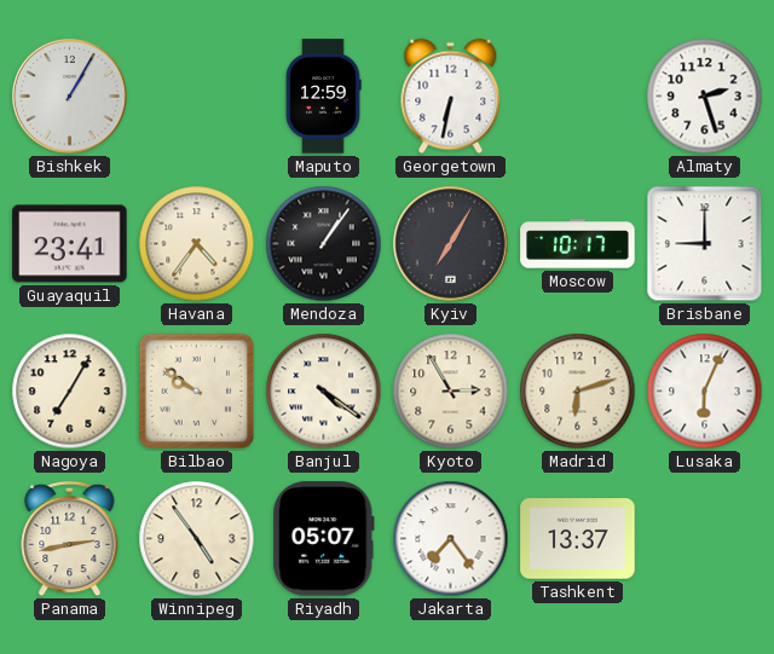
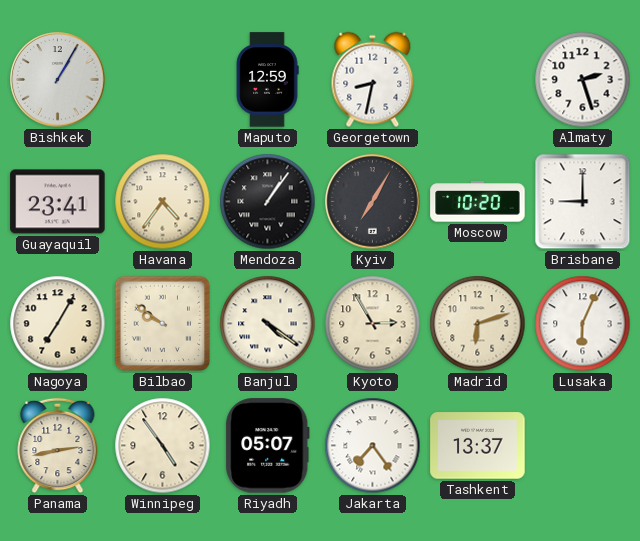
Georgetown: 6:32 -> 8:32
Moscow: 10:17 -> 10:20
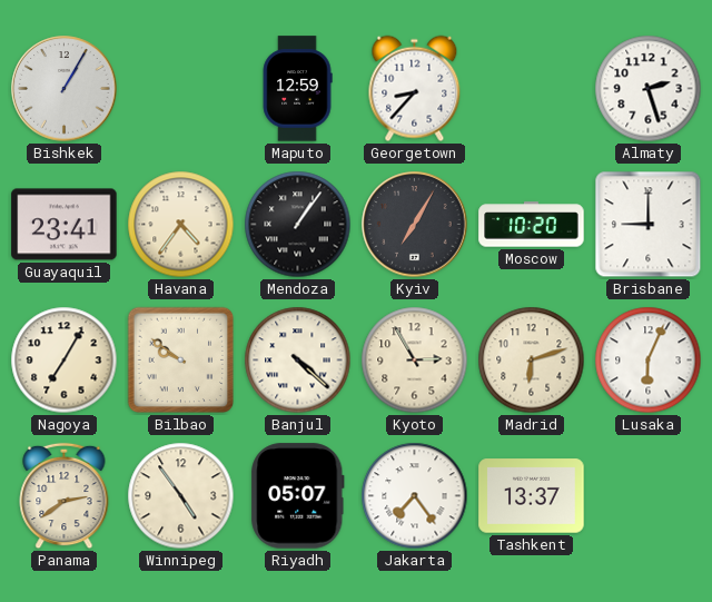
Georgetown: 8:32 -> 8:37
Banjul: 4:21 -> 4:22
Panama: 2:43 -> 2:39
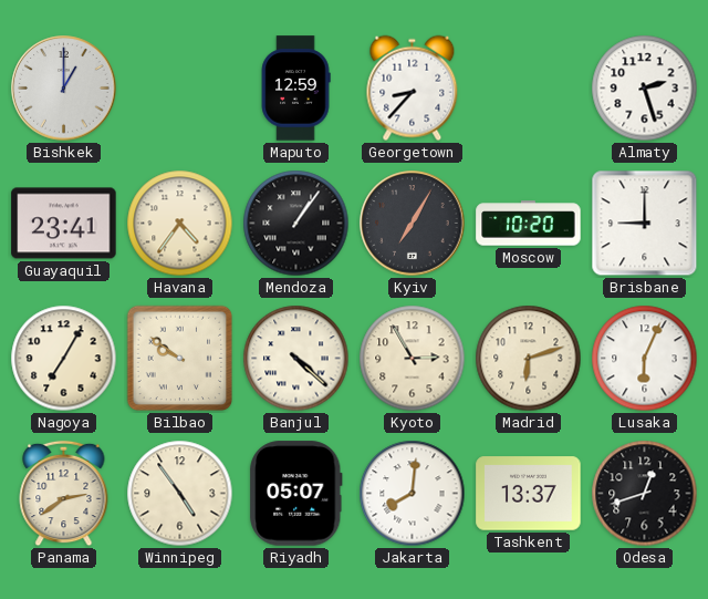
Bishkek: 1:05 -> 1:00
Jakarta: 7:24 -> 8:01
Odesa: none -> 12:42
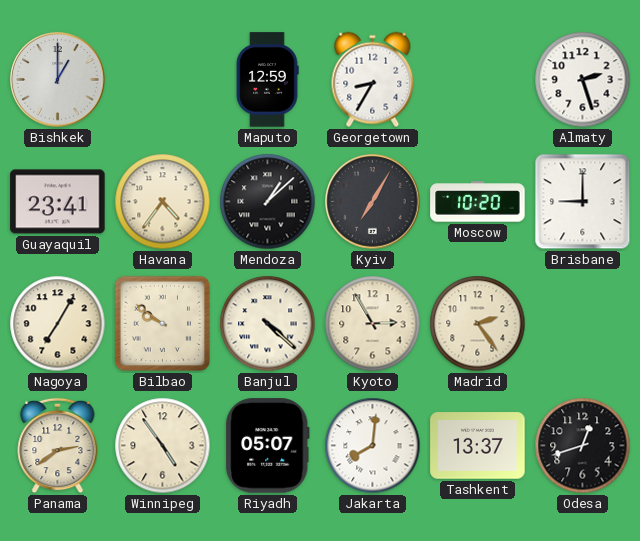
Georgetown: 8:37 -> 8:35
Mendoza: 1:06 -> 1:08
Madrid: 6:12 -> 2:24
Lusaka: 6:04 -> none
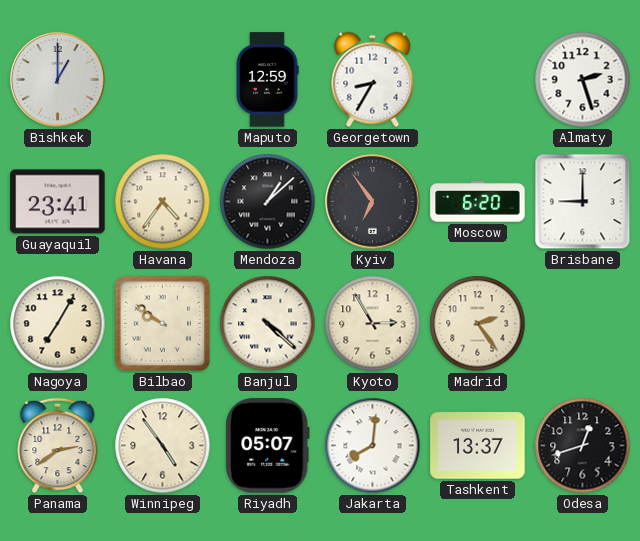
Kyiv: 7:05 -> 6:54
Moscow: 10:20 -> 6:20
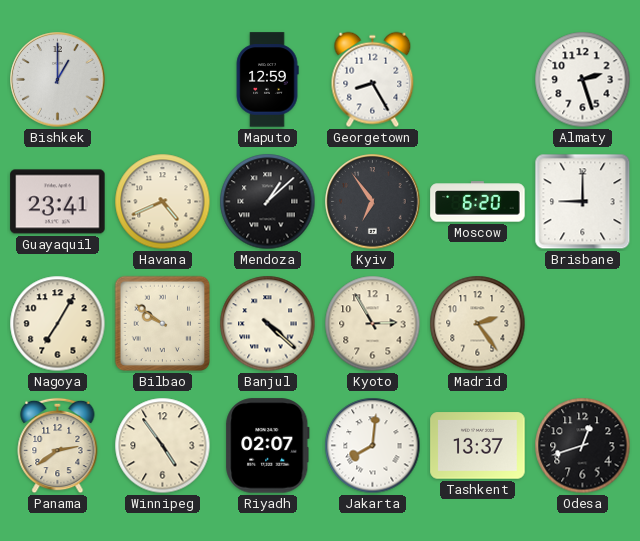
Georgetown: 8:35 -> 8:25
Havana: 4:36 -> 4:41
Riyadh: 05:07 -> 02:07
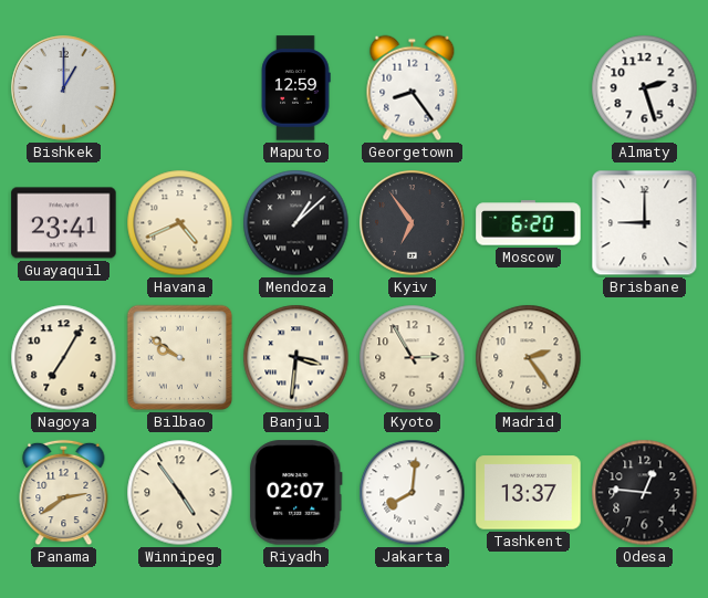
Georgetown: 8:25 -> 8:24
Banjul: 4:22 -> 3:31
Odesa: 12:42 -> 12:46
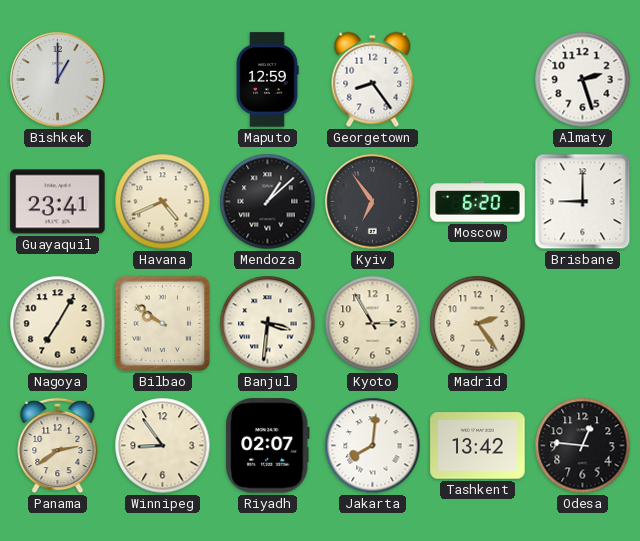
Winnipeg: 4:54 -> 8:54
Tashkent: 13:37 -> 13:42
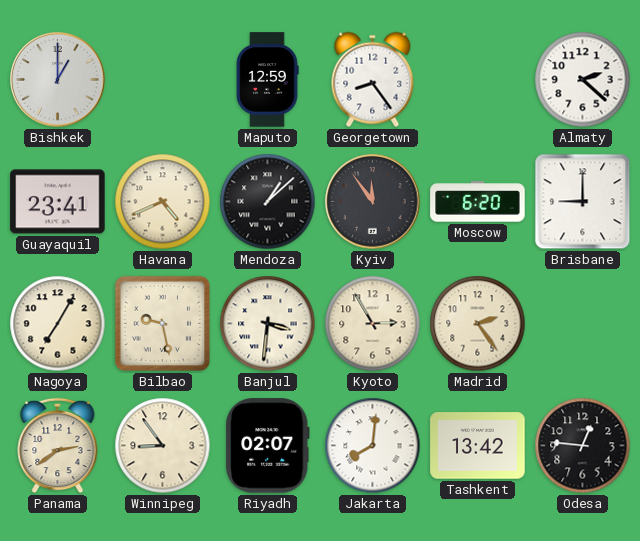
Almaty: 2:27 -> 2:22
Kyiv: 6:54 -> 11:54
Bilbao: 9:51 -> 9:28
